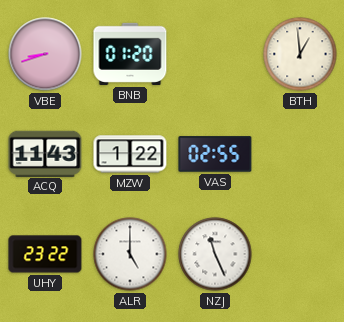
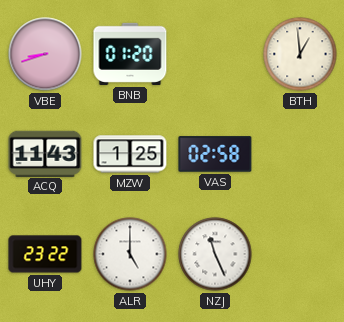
MZW: 1:22 -> 1:25
VAS: 02:55 -> 02:58
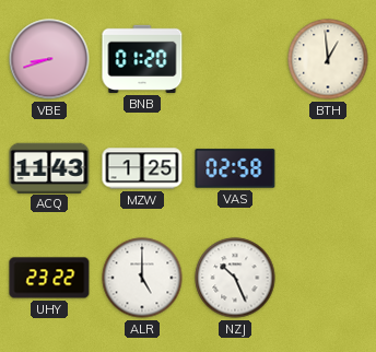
NZJ: 11:26 -> 10:26
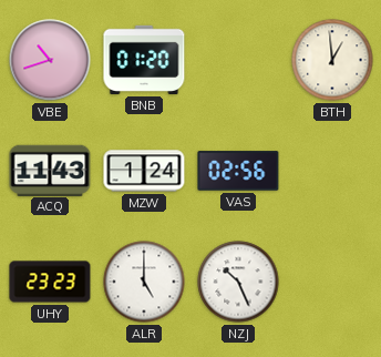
VBE: 8:42 -> 10:42
MZW: 1:25 -> 1:24
VAS: 02:58 -> 02:56
UHY: 23:22 -> 23:23
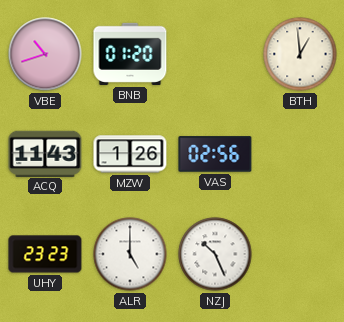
MZW: 1:24 -> 1:26
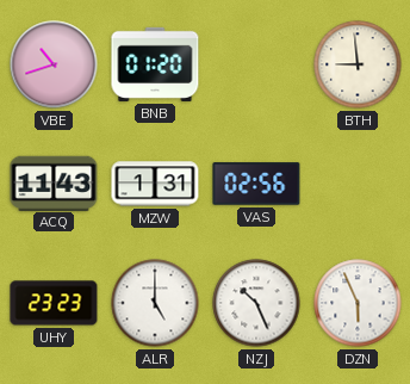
BTH: 12:59 -> 8:59
MZW: 1:26 -> 1:31
DZN: none -> 5:56
